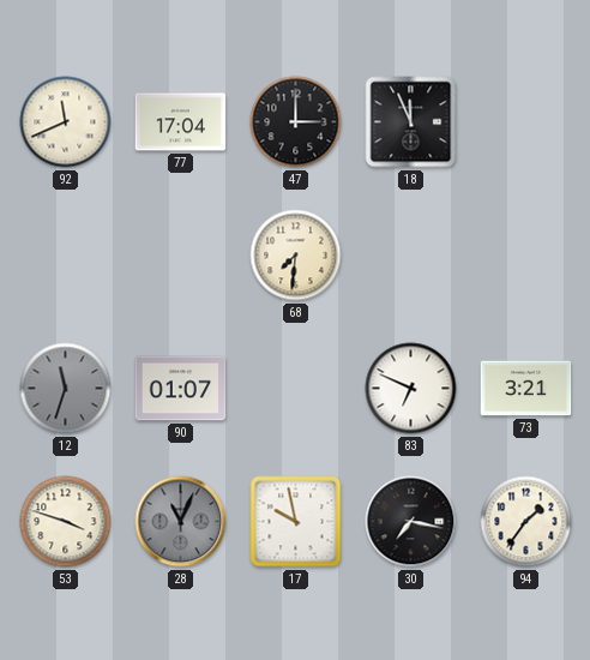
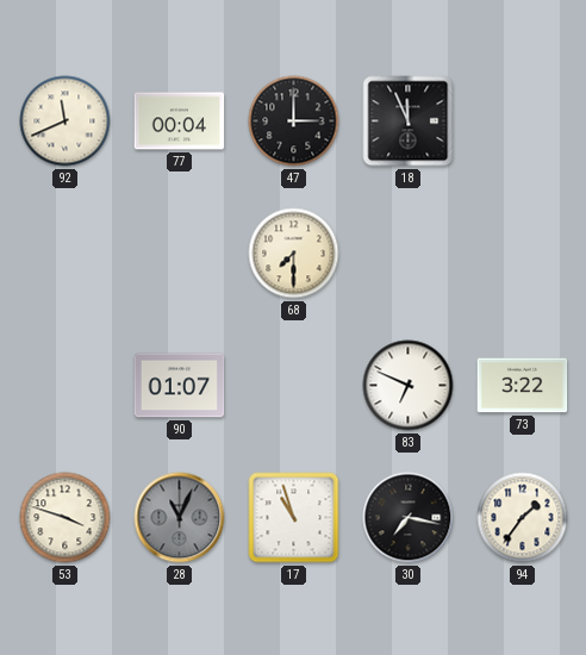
77: 17:04 -> 00:04
68: 7:31 -> 7:30
12: 11:33 -> none
73: 3:21 -> 3:22
17: 9:58 -> 10:57
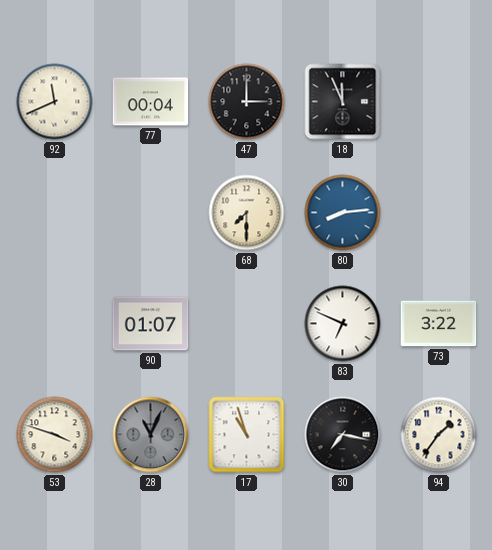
80: none -> 8:14
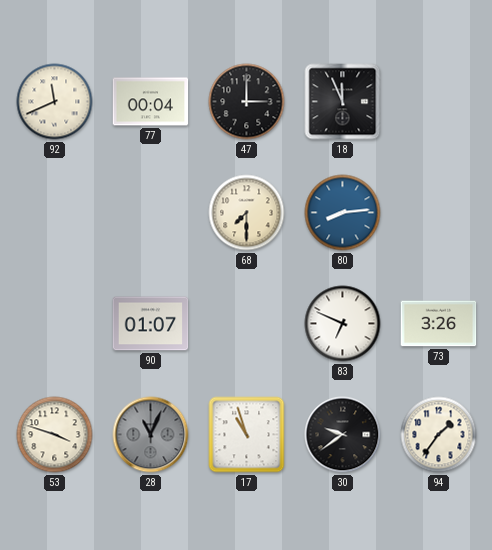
73: 3:22 -> 3:26
30: 7:17 -> 9:39
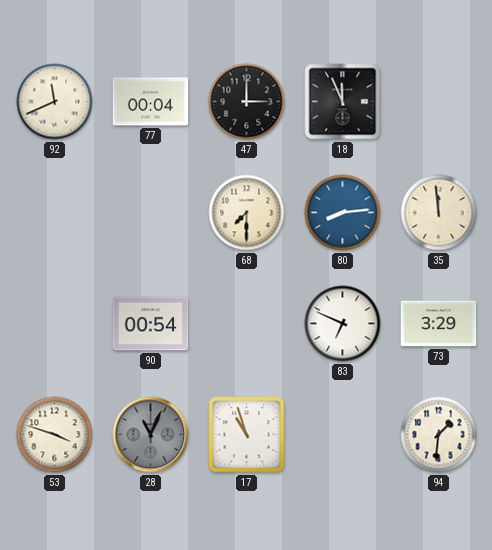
35: none -> 11:59
90: 01:07 -> 00:54
73: 3:26 -> 3:29
30: 9:39 -> none
94: 1:36 -> 1:31
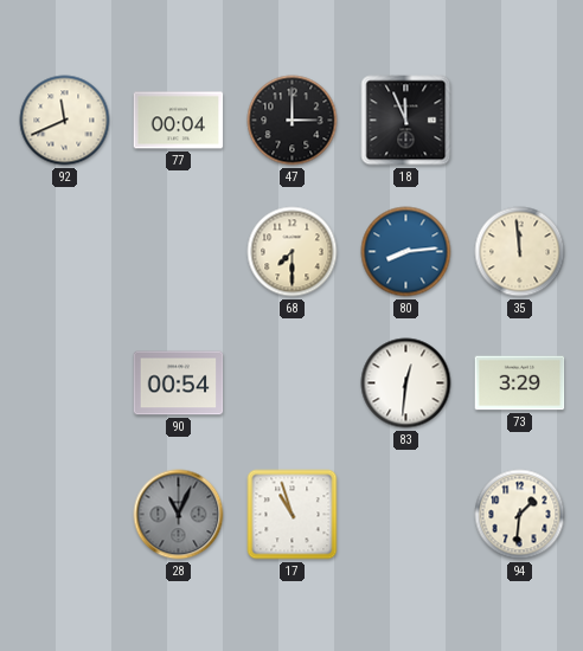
83: 6:49 -> 12:31
53: 3:48 -> none
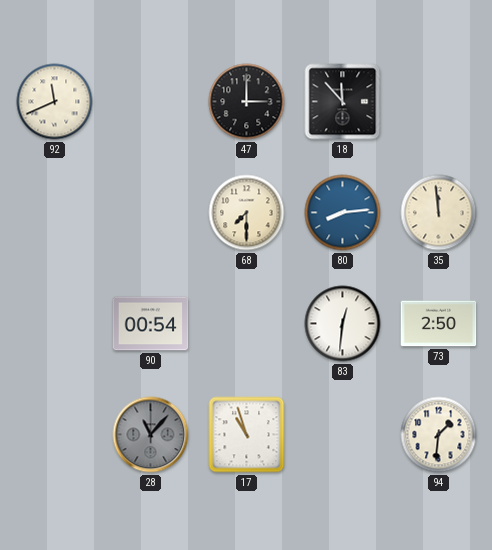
77: 00:04 -> none
18: 11:56 -> 11:53
73: 3:29 -> 2:50
28: 11:04 -> 11:07
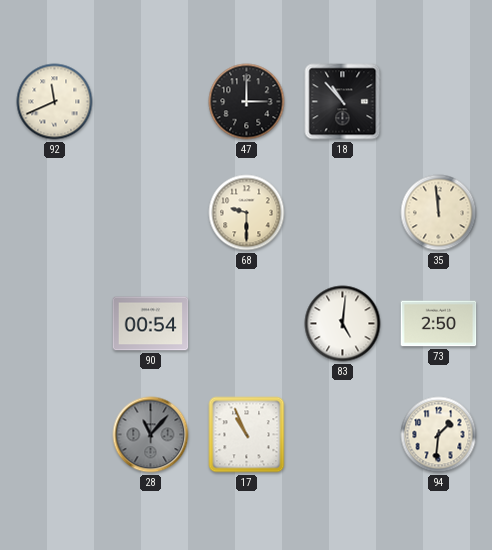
18: 11:53 -> 10:53
68: 7:30 -> 9:30
80: 8:14 -> none
83: 12:31 -> 5:01
17: 10:57 -> 10:56
